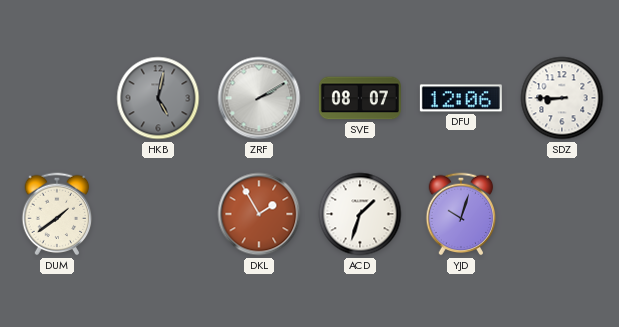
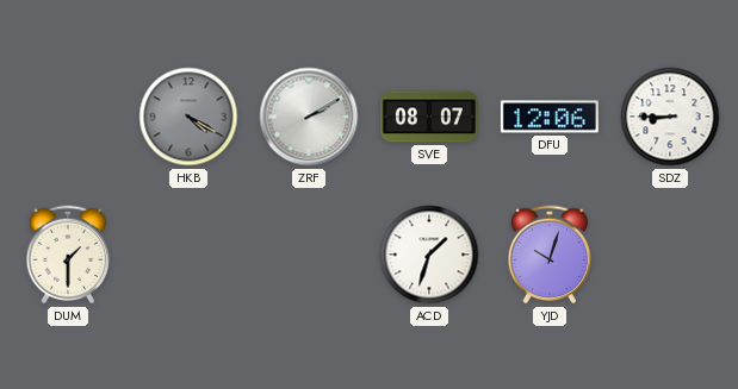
HKB: 5:02 -> 4:20
DUM: 1:39 -> 1:30
DKL: 1:55 -> none
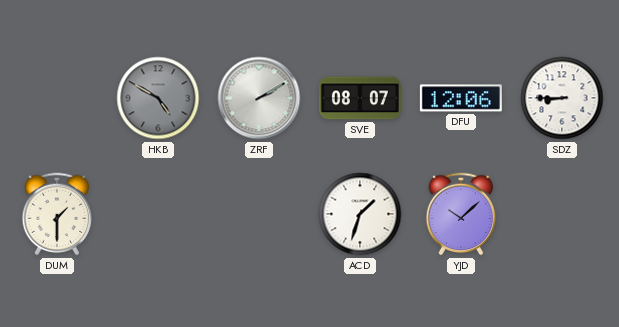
HKB: 4:20 -> 4:50
YJD: 10:03 -> 10:08
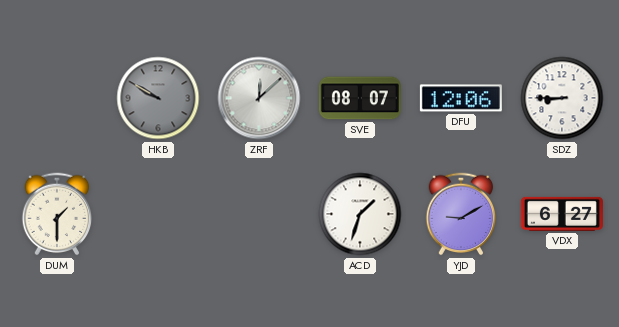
HKB: 4:50 -> 9:50
ZRF: 2:10 -> 12:08
YJD: 10:08 -> 9:10
VDX: none -> 6:27
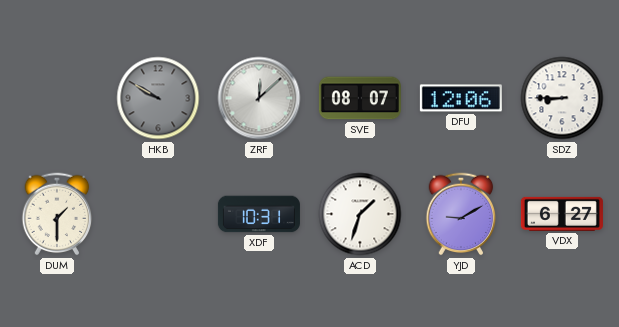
XDF: none -> 10:31
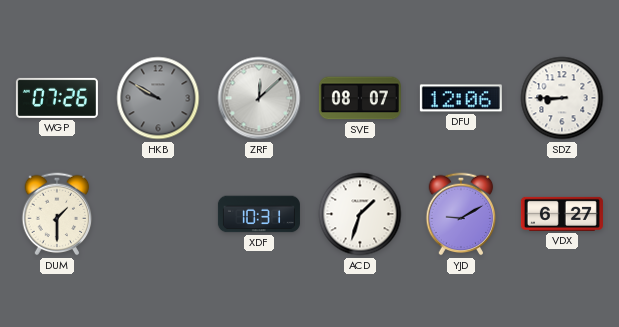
WGP: none -> 07:26
